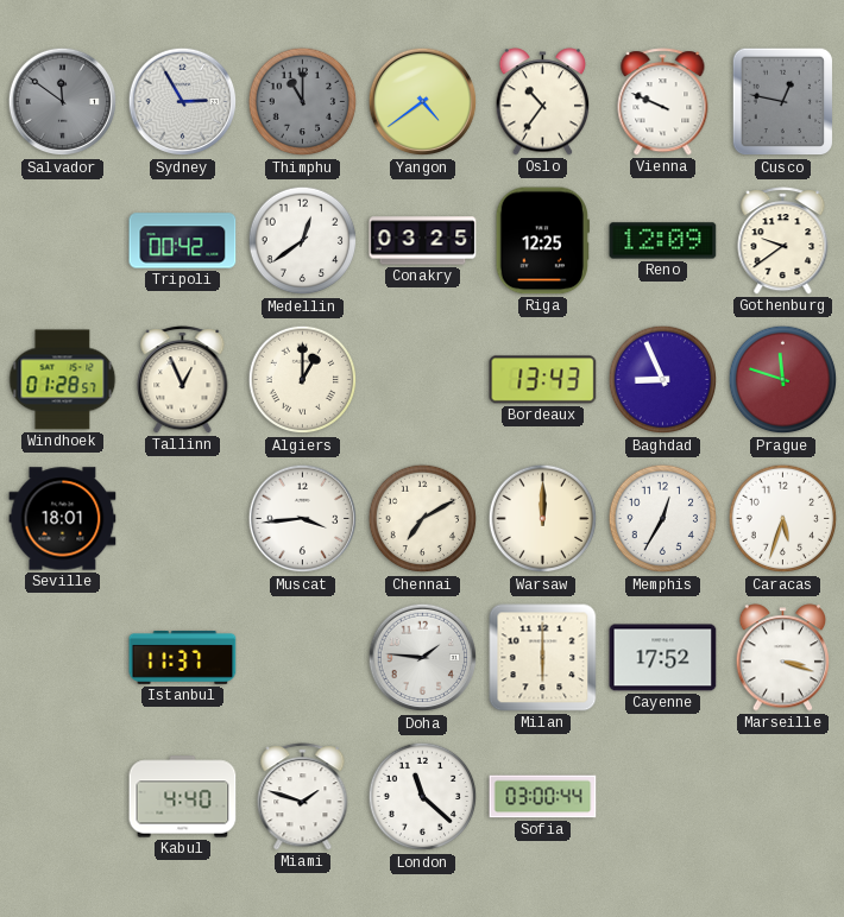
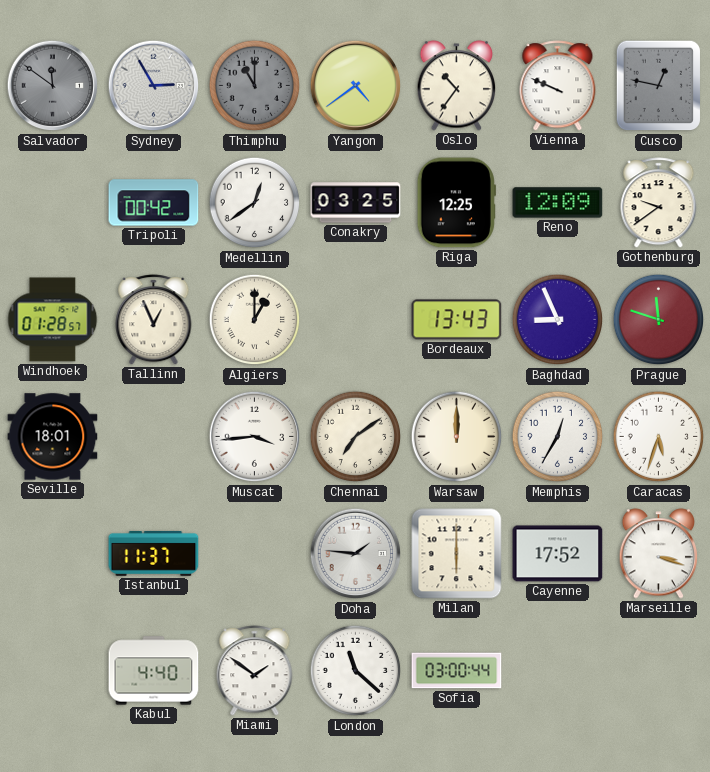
Chennai: 7:10 -> 7:09
Miami: 1:48 -> 1:51
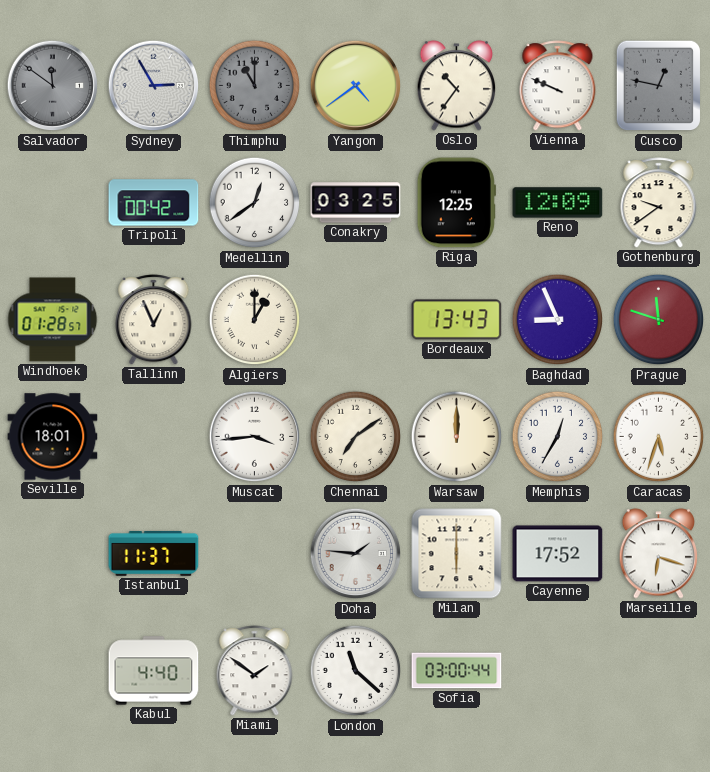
Marseille: 3:18 -> 6:18
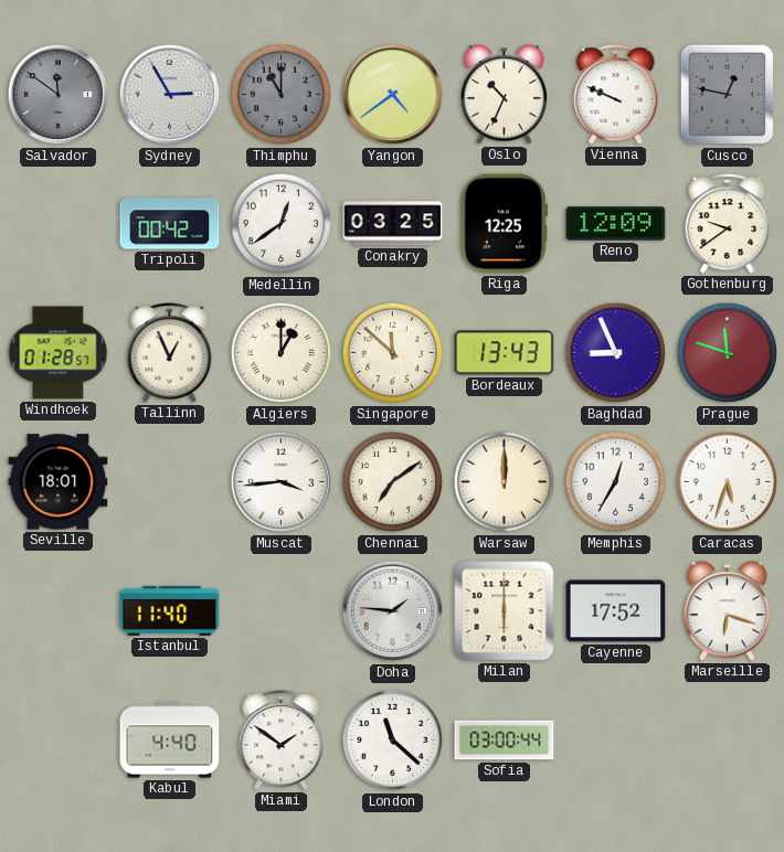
Oslo: 10:36 -> 10:34
Singapore: none -> 11:52
Istanbul: 11:37 -> 11:40
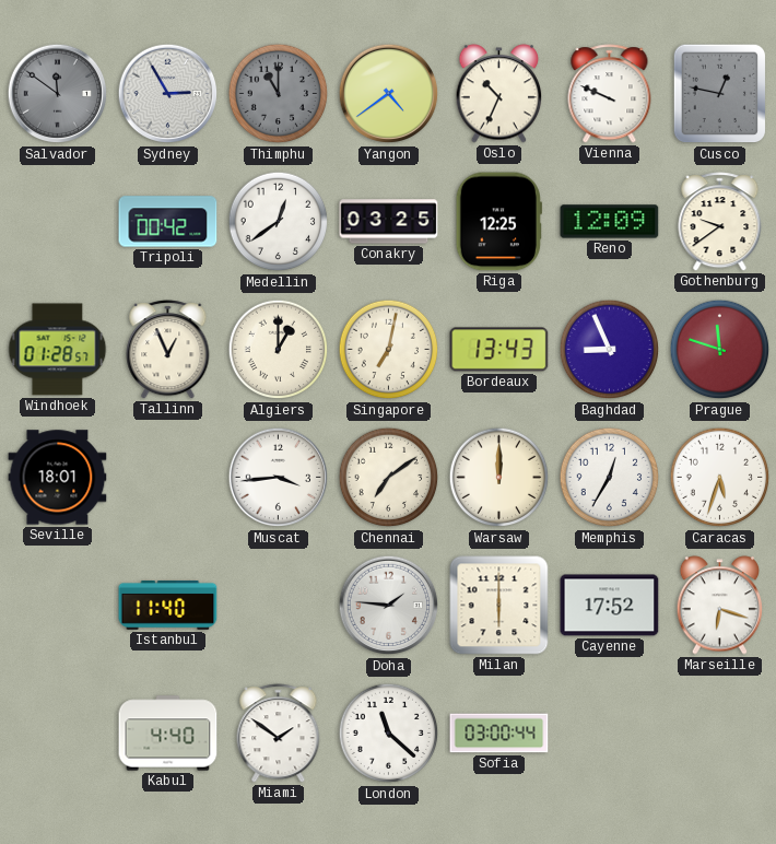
Singapore: 11:52 -> 7:02
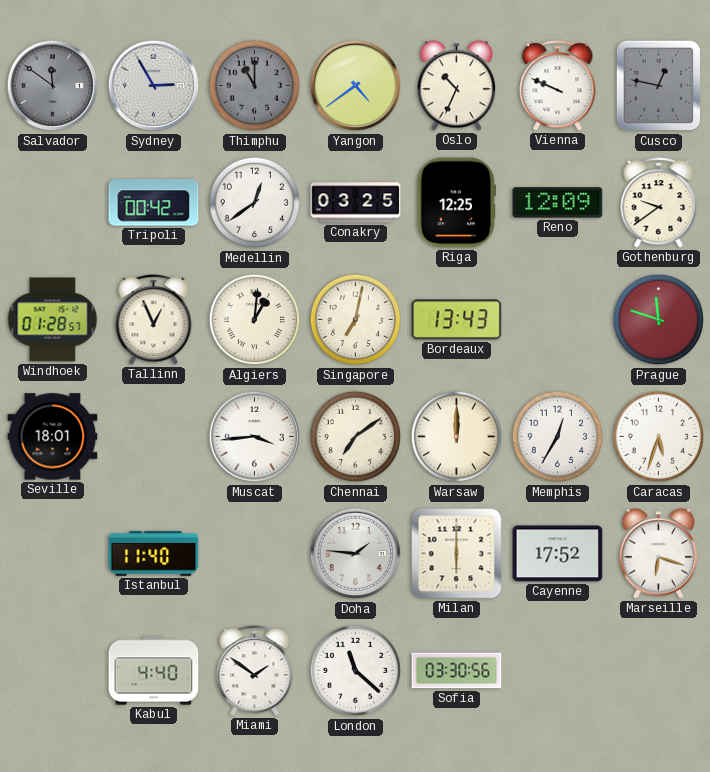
Algiers: 1:00 -> 1:01
Baghdad: 8:56 -> none
Sofia: 03:00 -> 03:30
